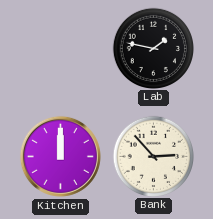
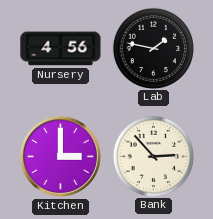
Nursery: none -> 4:56
Kitchen: 12:00 -> 3:00
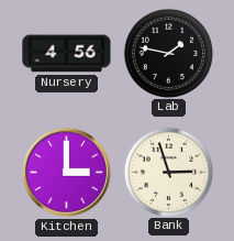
Bank: 2:53 -> 2:57
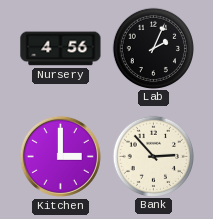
Lab: 1:47 -> 2:04
Bank: 2:57 -> 2:53
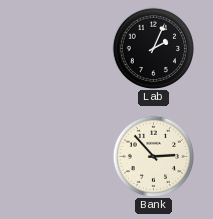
Nursery: 4:56 -> none
Kitchen: 3:00 -> none
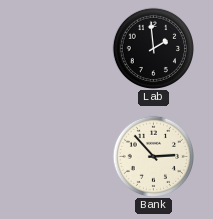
Lab: 2:04 -> 1:59
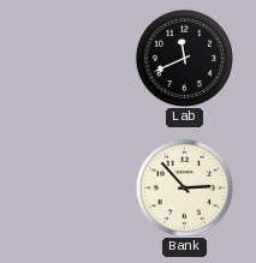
Lab: 1:59 -> 11:41
